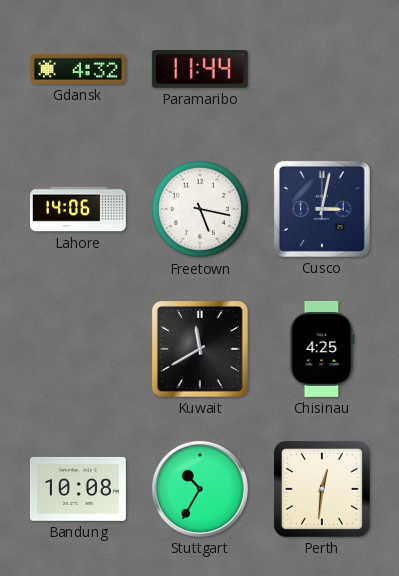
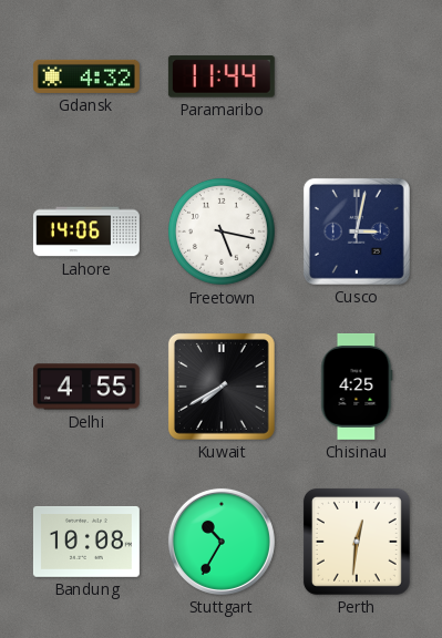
Delhi: none -> 4:55
Kuwait: 11:40 -> 7:40
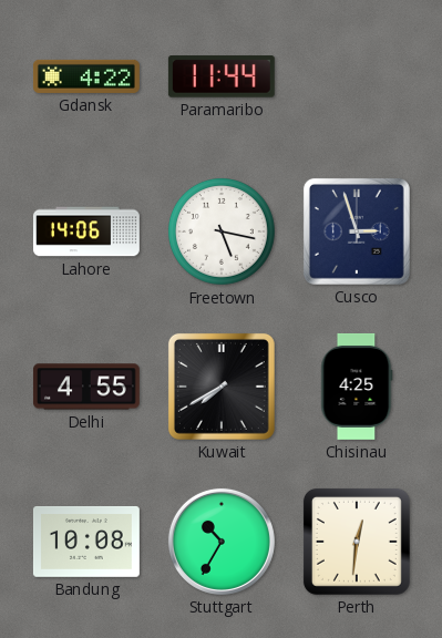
Gdansk: 4:32 -> 4:22
Cusco: 3:02 -> 2:57
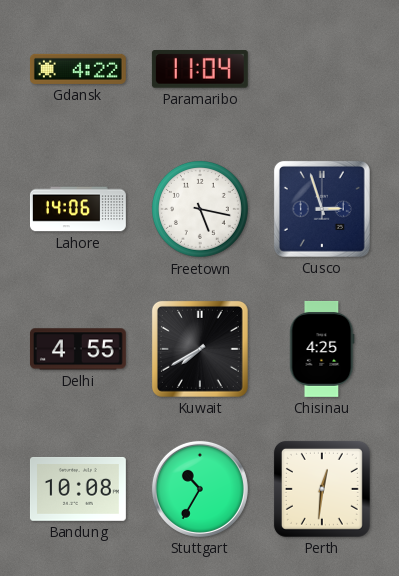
Paramaribo: 11:44 -> 11:04
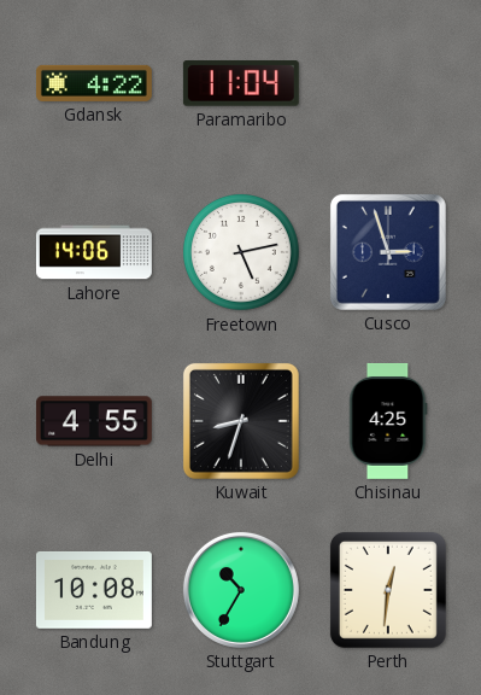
Freetown: 5:17 -> 5:13
Kuwait: 7:40 -> 8:33
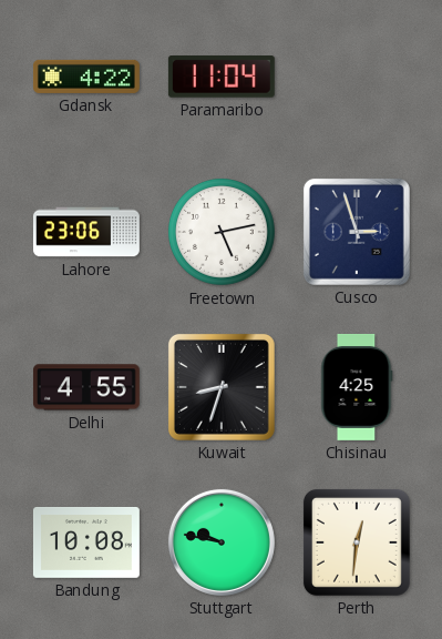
Lahore: 14:06 -> 23:06
Stuttgart: 10:35 -> 9:47
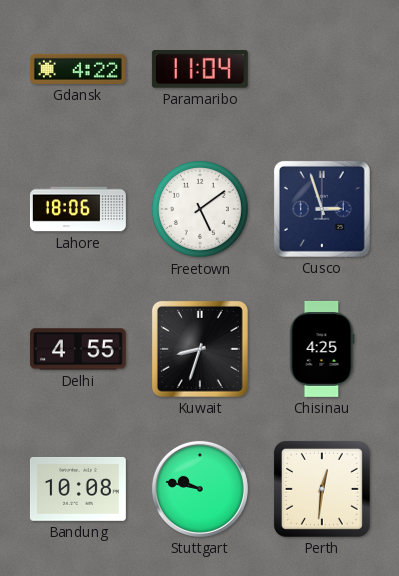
Lahore: 23:06 -> 18:06
Freetown: 5:13 -> 5:09
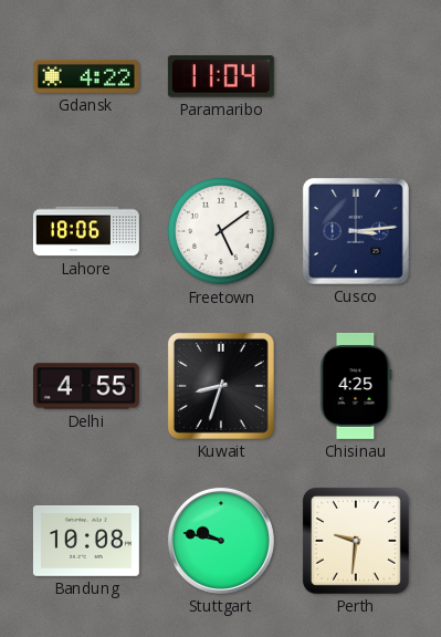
Cusco: 2:57 -> 3:14
Perth: 12:31 -> 9:31
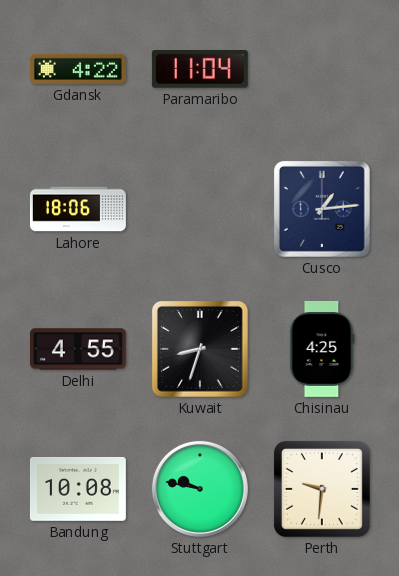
Freetown: 5:09 -> none
Cusco: 3:14 -> 1:14
